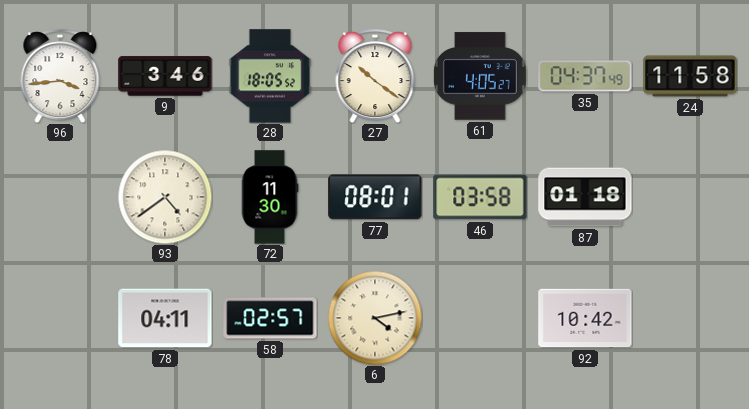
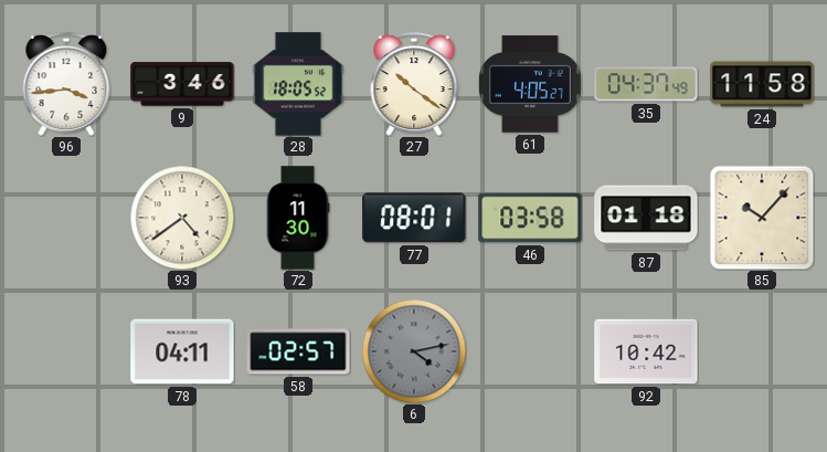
85: none -> 10:07
6 dial: cream -> grey
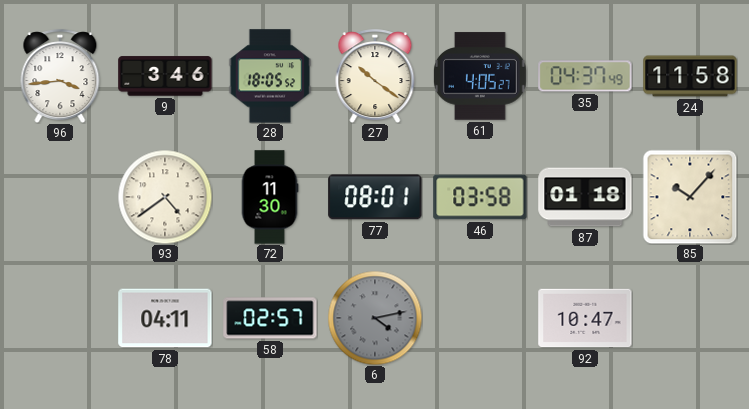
92: 10:42 -> 10:47
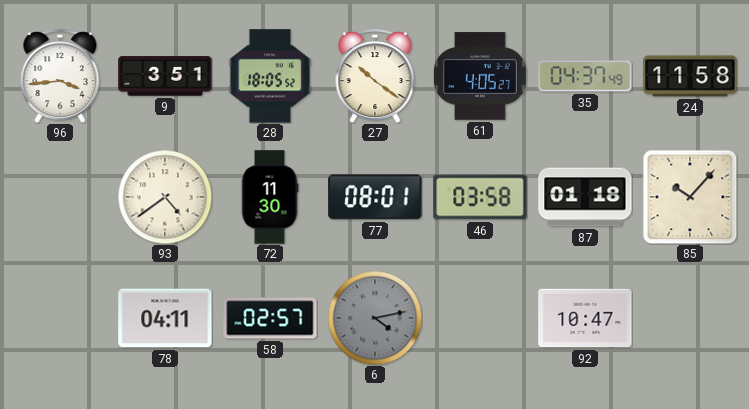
9: 3:46 -> 3:51
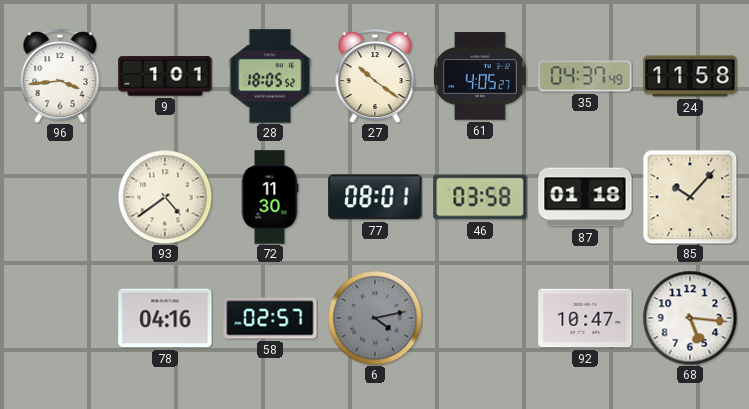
9: 3:51 -> 1:01
78: 04:11 -> 04:16
68: none -> 5:16
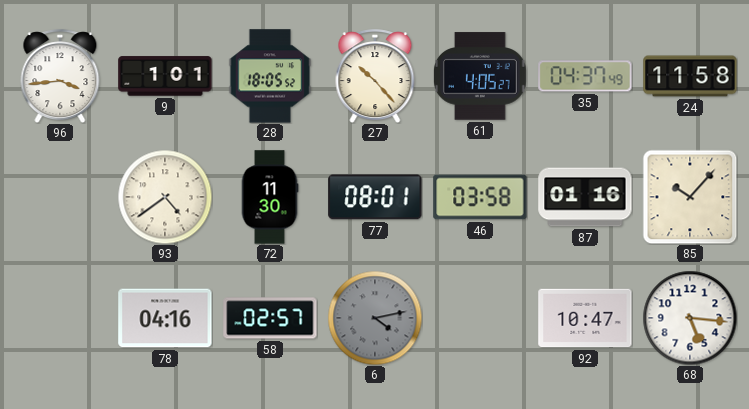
27: 10:21 -> 10:23
87: 01:18 -> 01:16
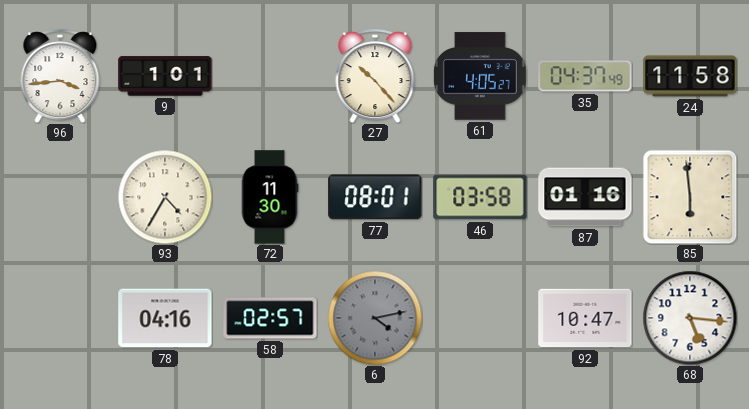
28: 18:05 -> none
93: 4:39 -> 4:35
85: 10:07 -> 5:59
